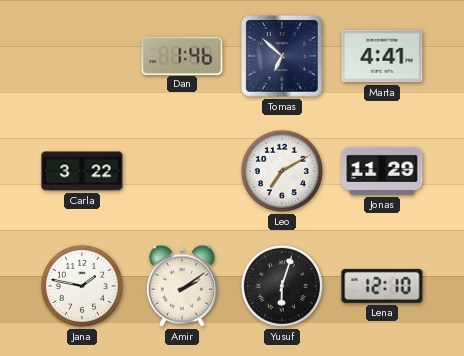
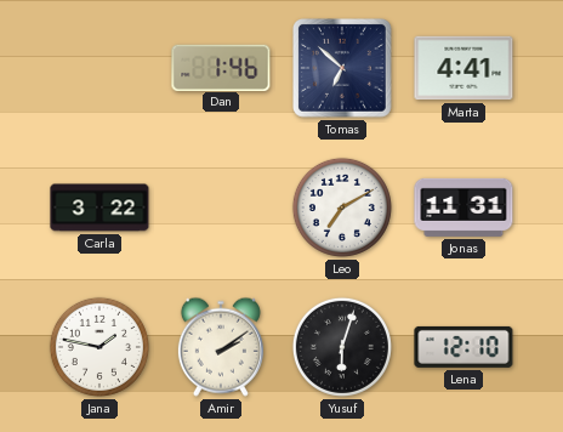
Jonas: 11:29 -> 11:31
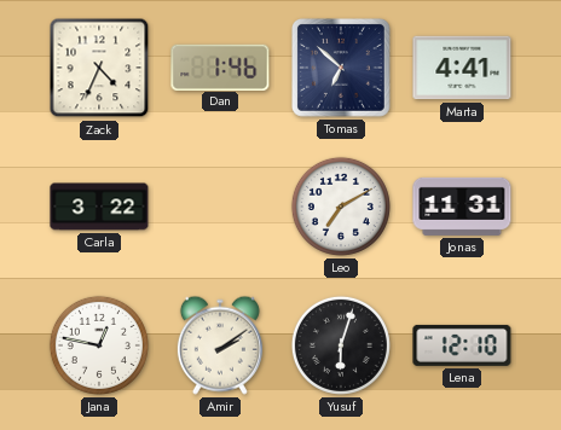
Zack: none -> 4:34
Jana: 1:47 -> 12:47
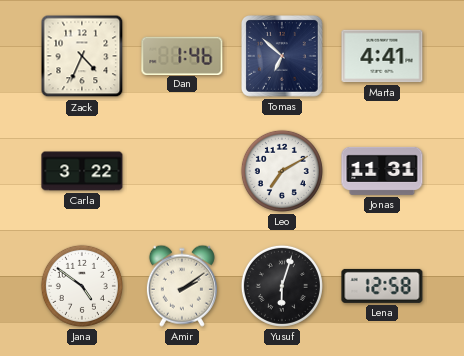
Jana: 12:47 -> 4:51
Lena: 12:10 -> 12:58
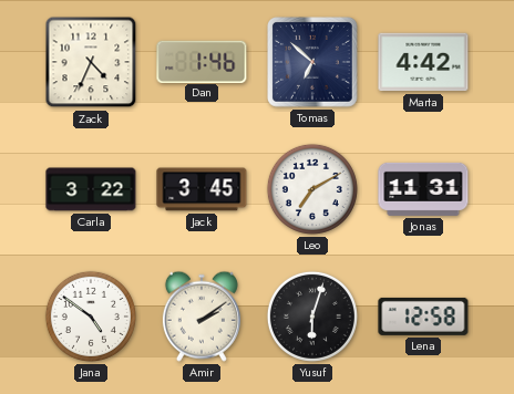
Marta: 4:41 -> 4:42
Jack: none -> 3:45
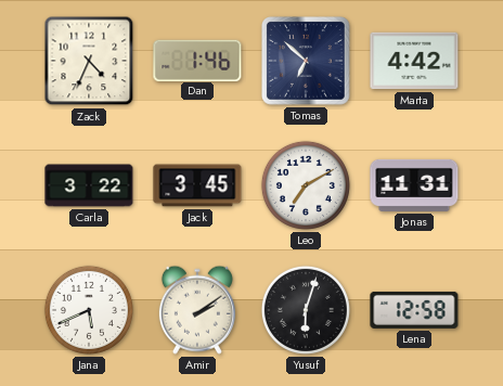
Jana: 4:51 -> 5:41
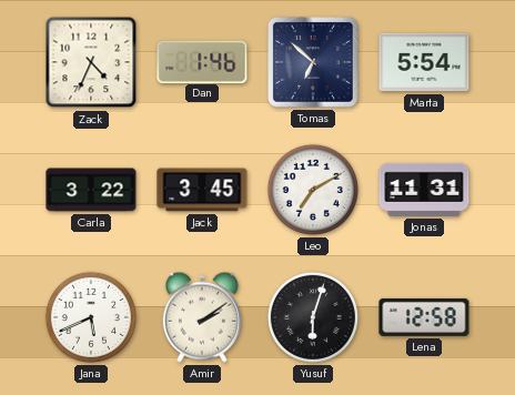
Marta: 4:42 -> 5:54
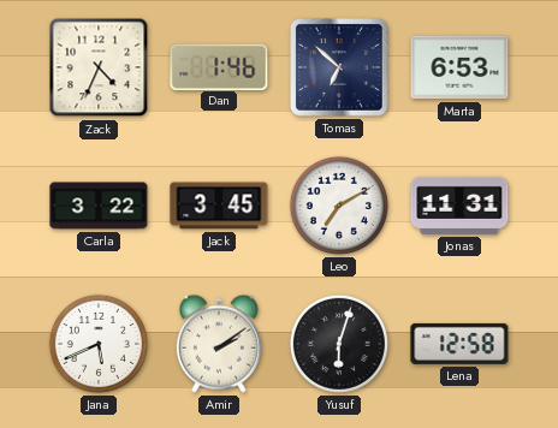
Marta: 5:54 -> 6:53
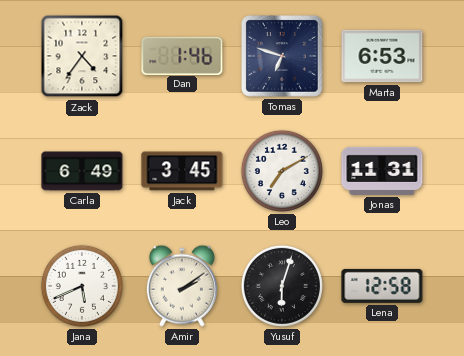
Zack: 4:34 -> 4:36
Tomas: 6:52 -> 6:48
Carla: 3:22 -> 6:49
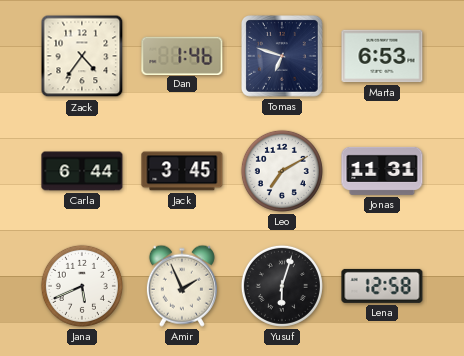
Carla: 6:49 -> 6:44
Amir: 2:09 -> 1:56
